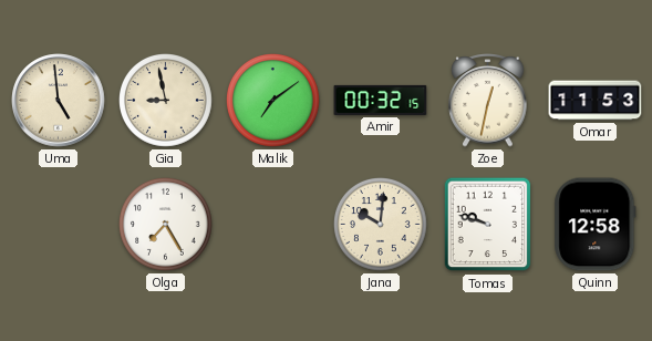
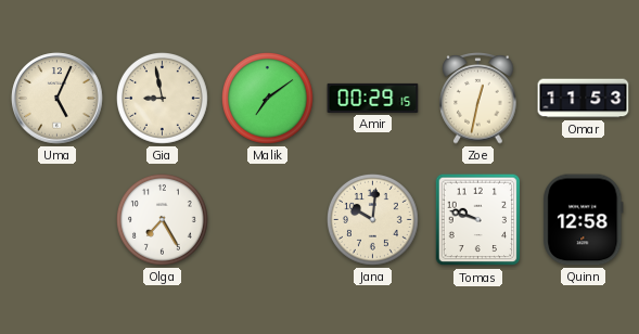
Uma: 4:59 -> 5:04
Amir: 00:32 -> 00:29
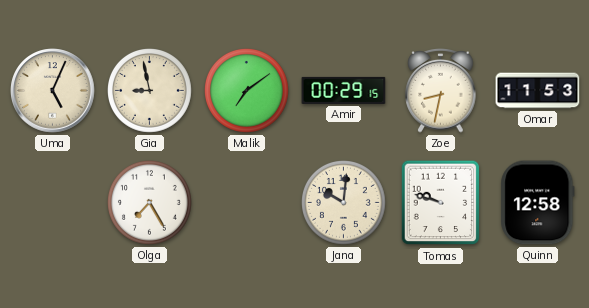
Zoe: 12:32 -> 8:32
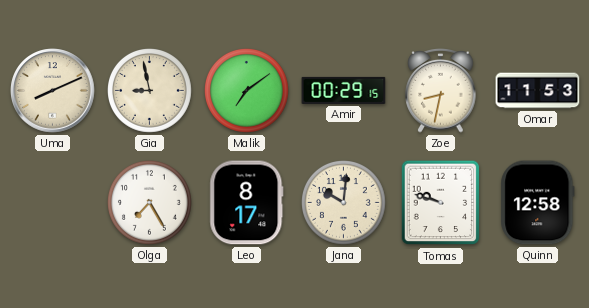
Uma: 5:04 -> 8:11
Leo: none -> 8:17
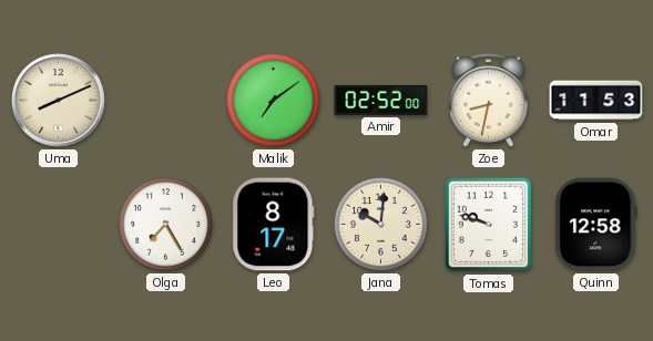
Gia: 8:58 -> none
Amir: 00:29 -> 02:52
